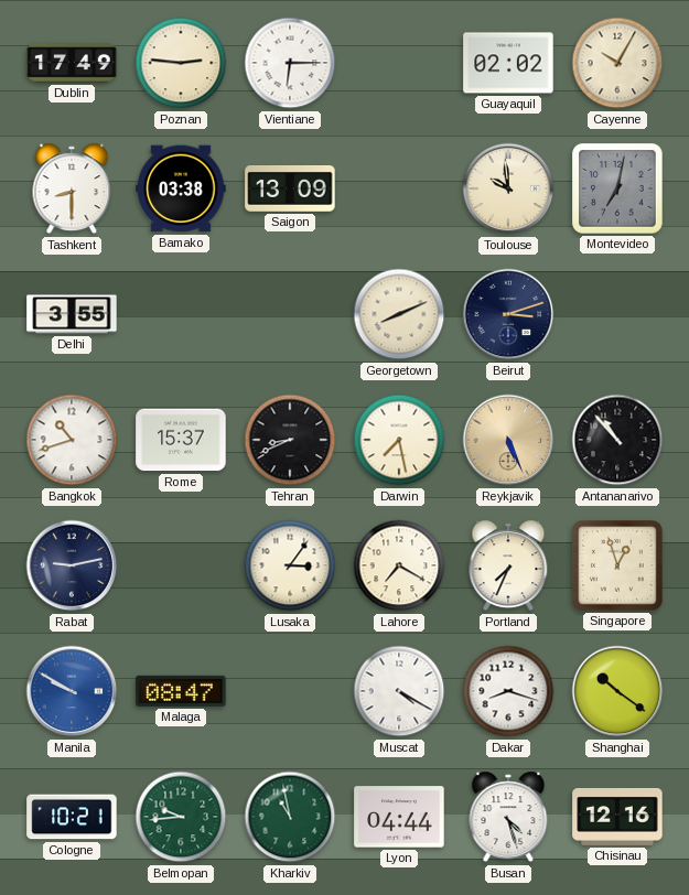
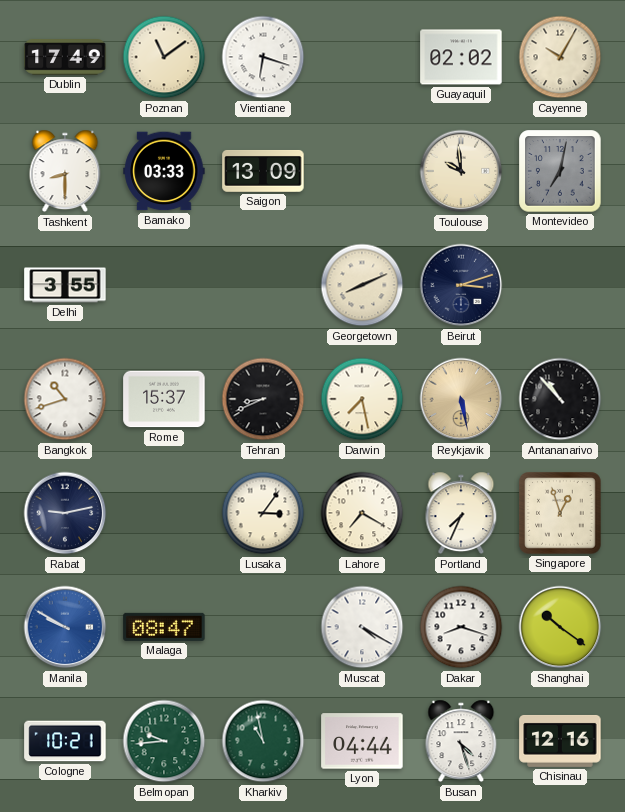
Poznan: 2:46 -> 11:09
Vientiane: 6:15 -> 6:18
Bamako: 03:38 -> 03:33
Reykjavik: 5:26 -> 5:28
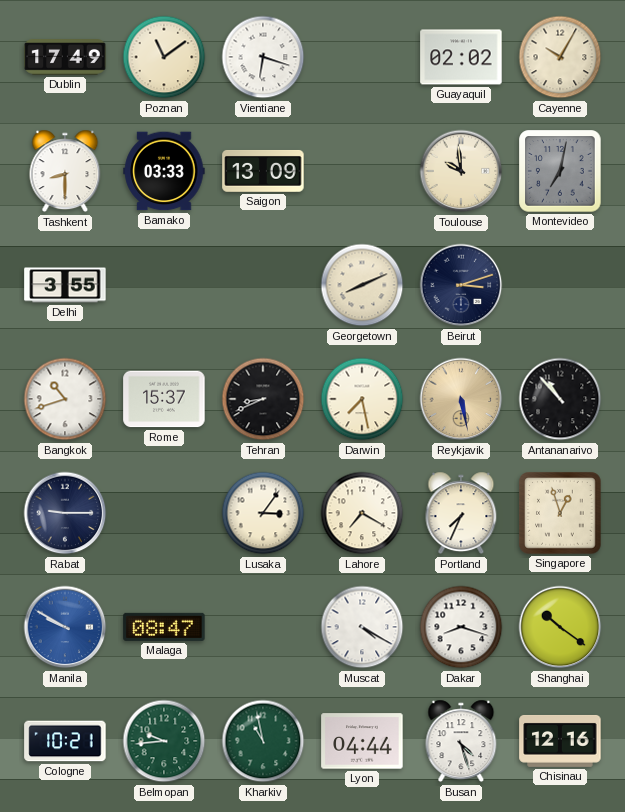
Rabat: 9:13 -> 9:15
